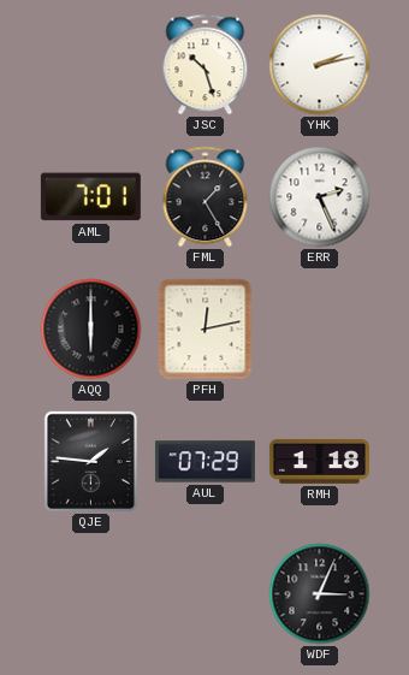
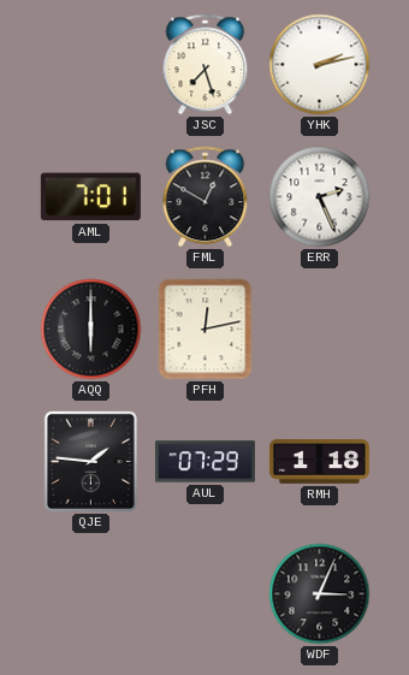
JSC: 10:27 -> 7:27
FML: 1:25 -> 12:50
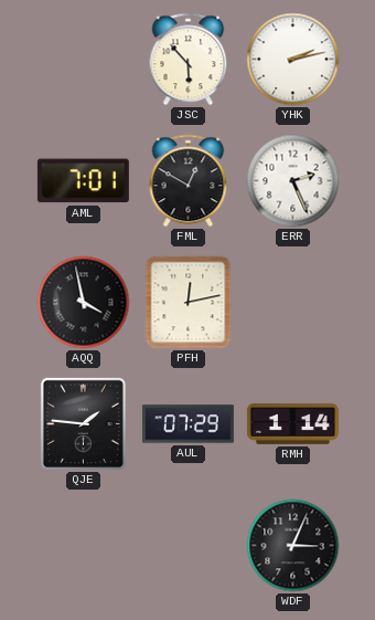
JSC: 7:27 -> 5:53
AQQ: 6:00 -> 3:58
RMH: 1:18 -> 1:14
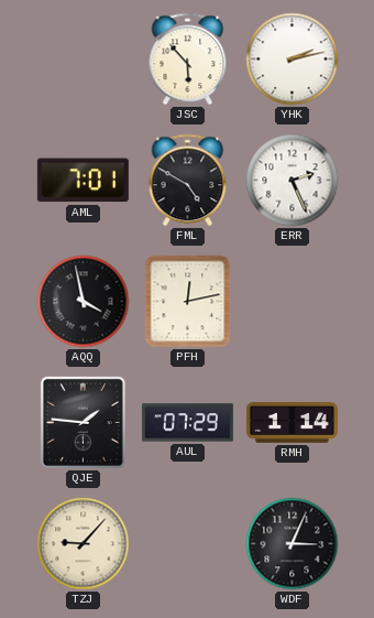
FML: 12:50 -> 4:50
TZJ: none -> 9:07
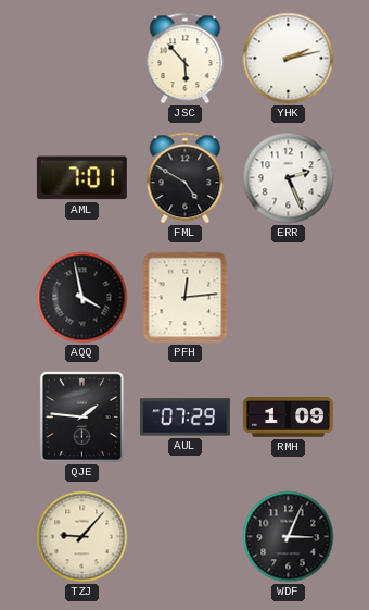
PFH: 12:13 -> 12:14
RMH: 1:14 -> 1:09
